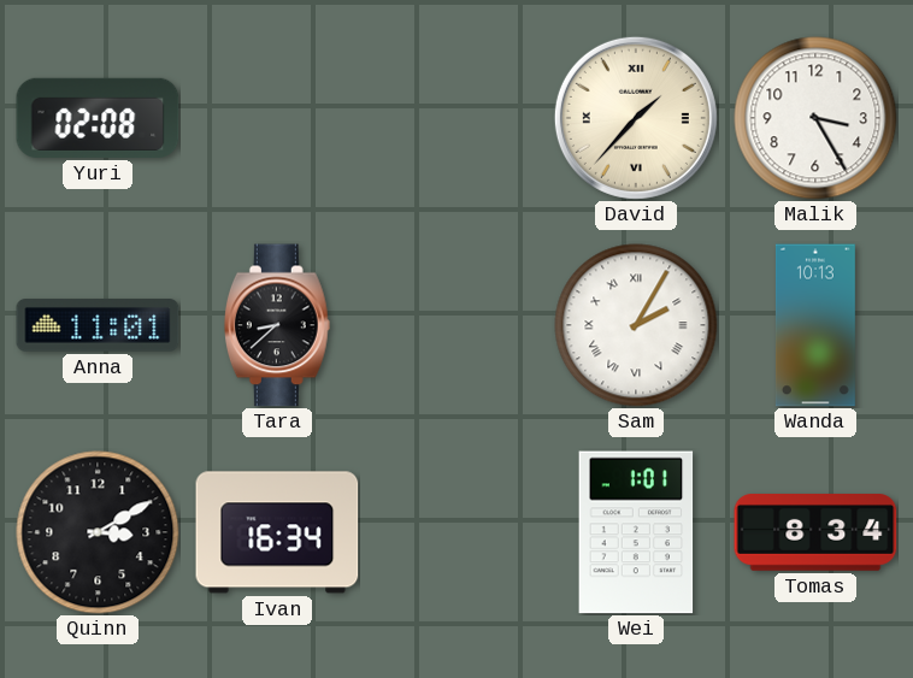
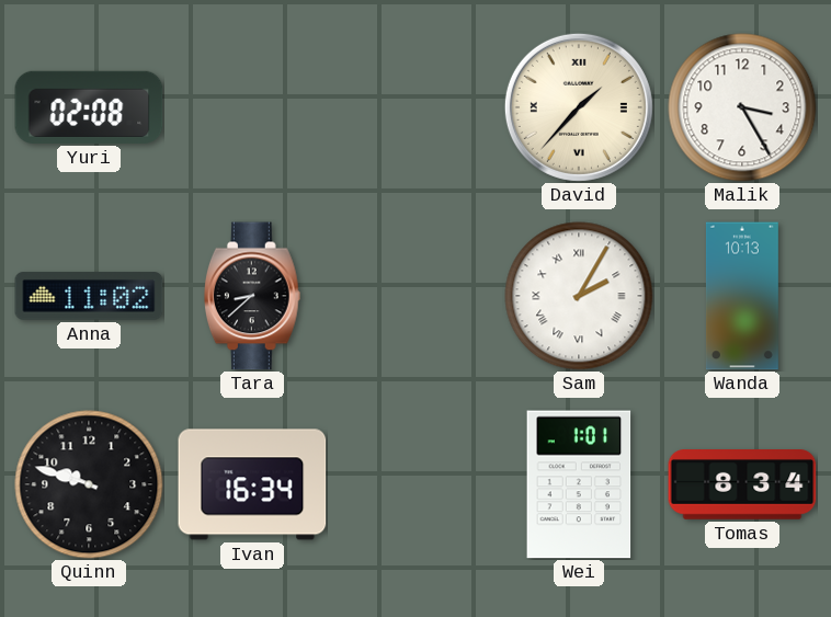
Anna: 11:01 -> 11:02
Quinn: 3:10 -> 9:48
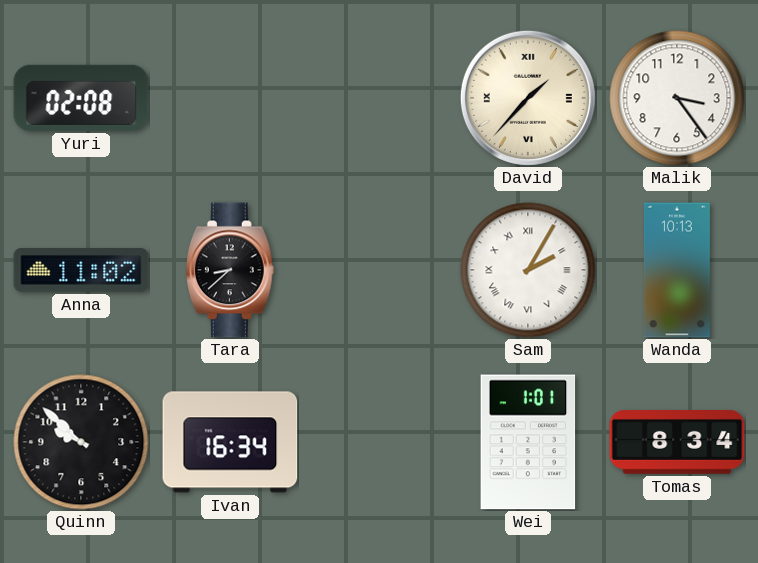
Malik: 3:25 -> 3:24
Quinn: 9:48 -> 9:52
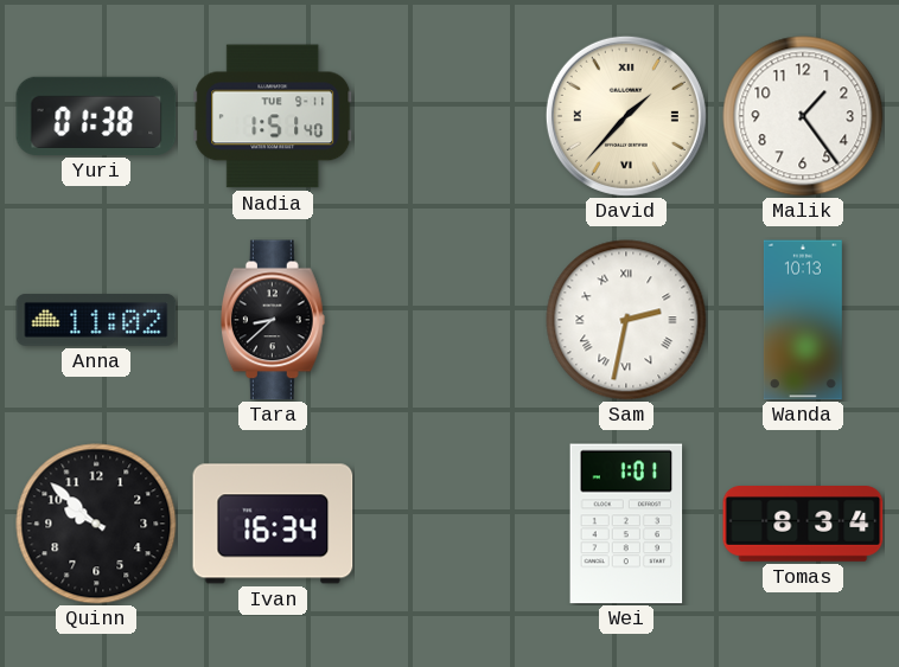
Yuri: 02:08 -> 01:38
Nadia: none -> 1:51
Malik: 3:24 -> 1:24
Sam: 2:05 -> 2:32
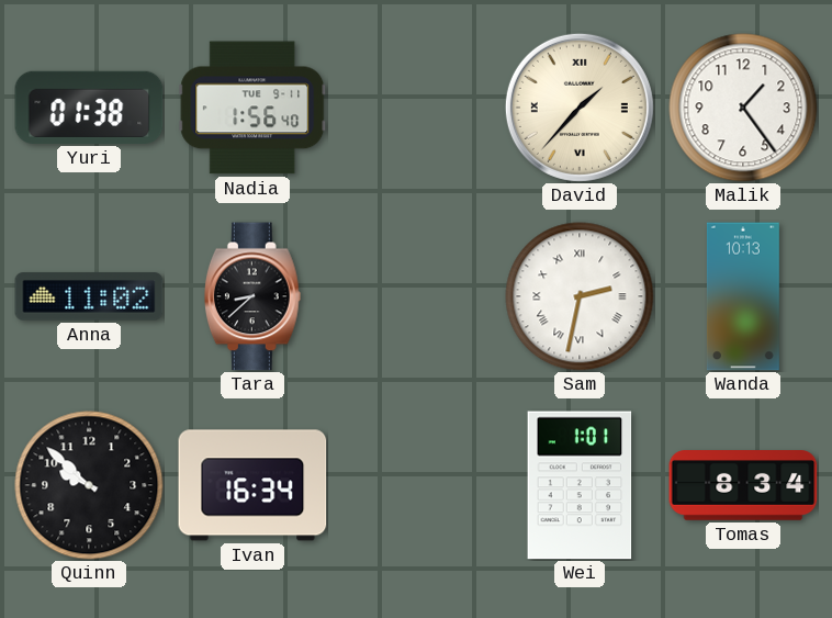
Nadia: 1:51 -> 1:56
